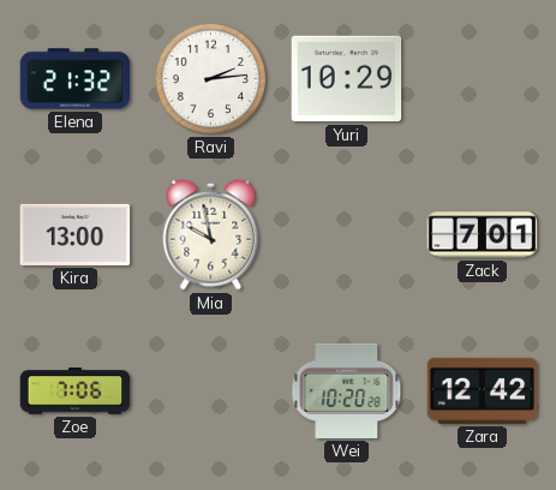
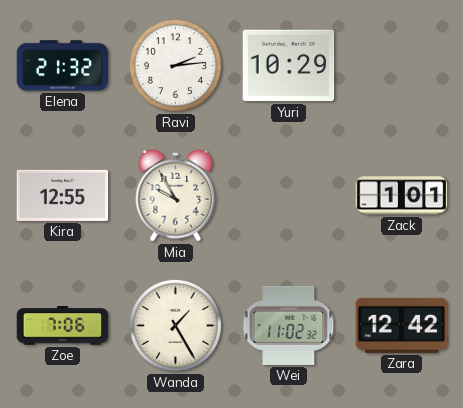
Kira: 13:00 -> 12:55
Mia: 9:58 -> 9:55
Zack: 7:01 -> 1:01
Wanda: none -> 1:25
Wei: 10:20 -> 11:02
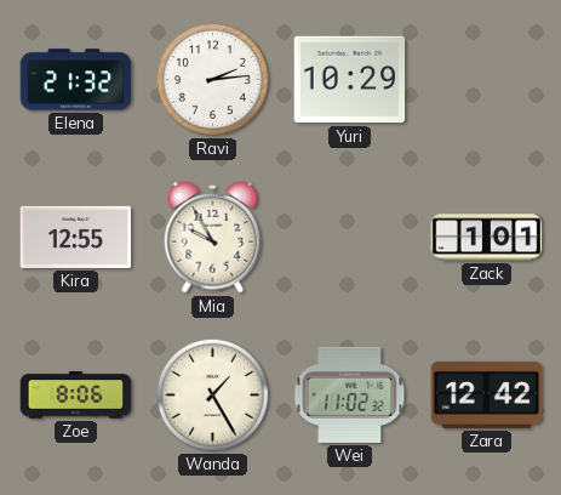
Zoe: 7:06 -> 8:06
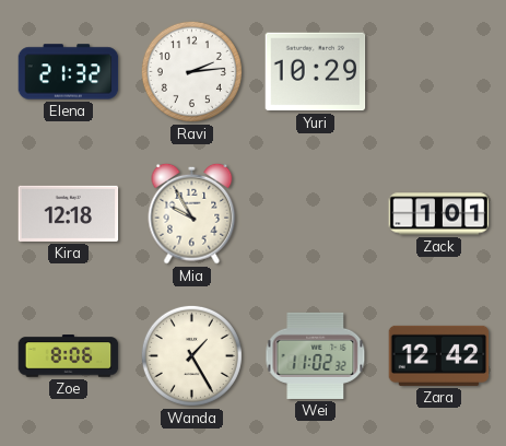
Kira: 12:55 -> 12:18
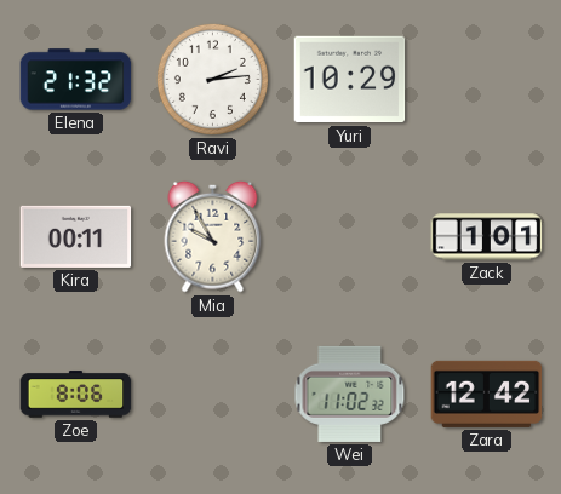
Kira: 12:18 -> 00:11
Wanda: 1:25 -> none
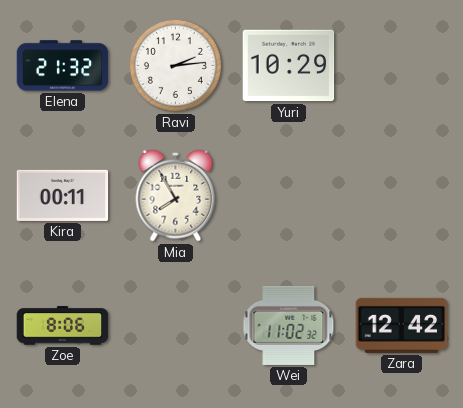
Mia: 9:55 -> 7:55
Zack: 1:01 -> none
